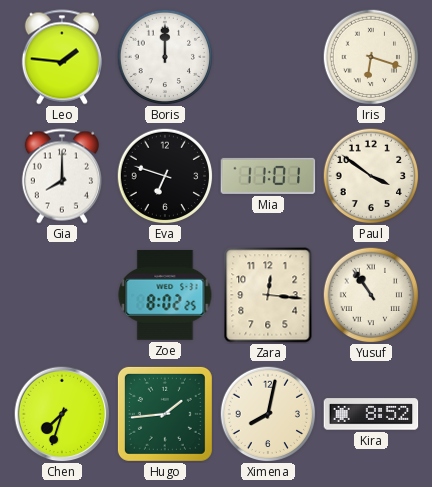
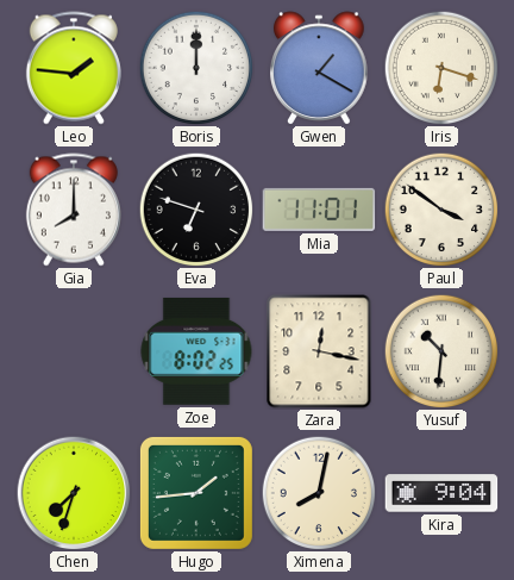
Gwen: none -> 1:20
Zara: 12:16 -> 12:17
Yusuf: 10:54 -> 10:31
Kira: 8:52 -> 9:04
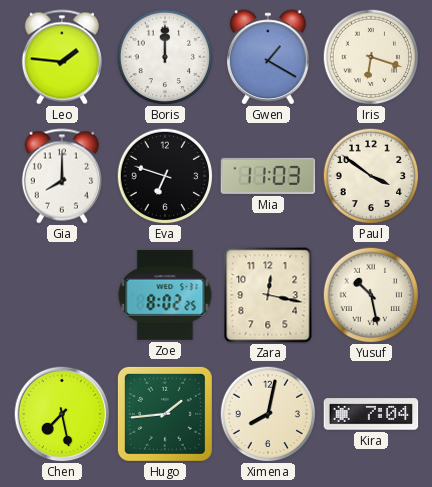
Mia: 11:01 -> 11:03
Yusuf: 10:31 -> 10:28
Chen: 7:33 -> 7:28
Kira: 9:04 -> 7:04
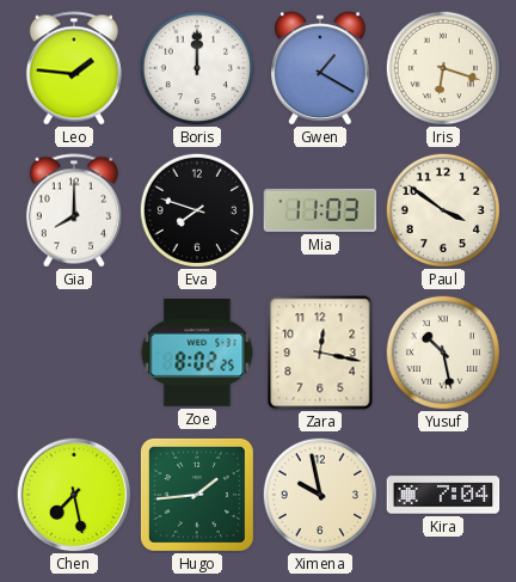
Eva: 6:48 -> 7:48
Ximena: 8:02 -> 9:58
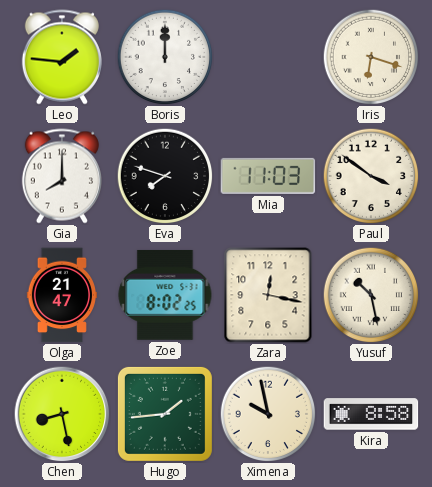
Gwen: 1:20 -> none
Olga: none -> 21:47
Chen: 7:28 -> 8:28
Kira: 7:04 -> 8:58
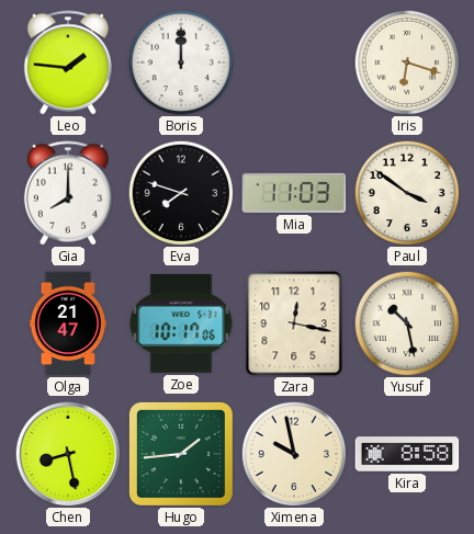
Zoe: 8:02 -> 10:17
